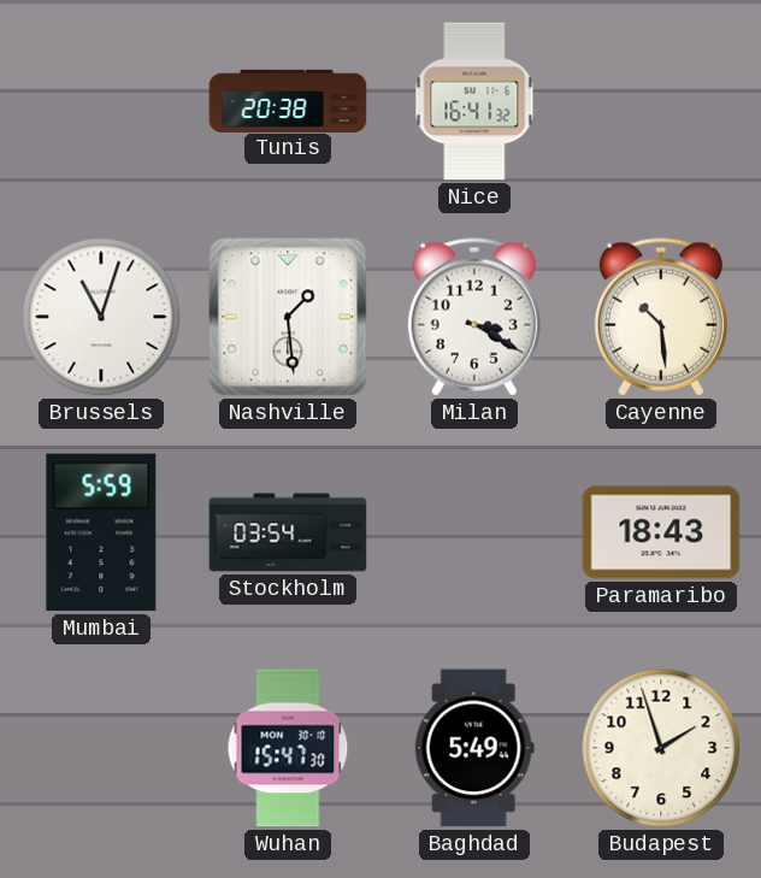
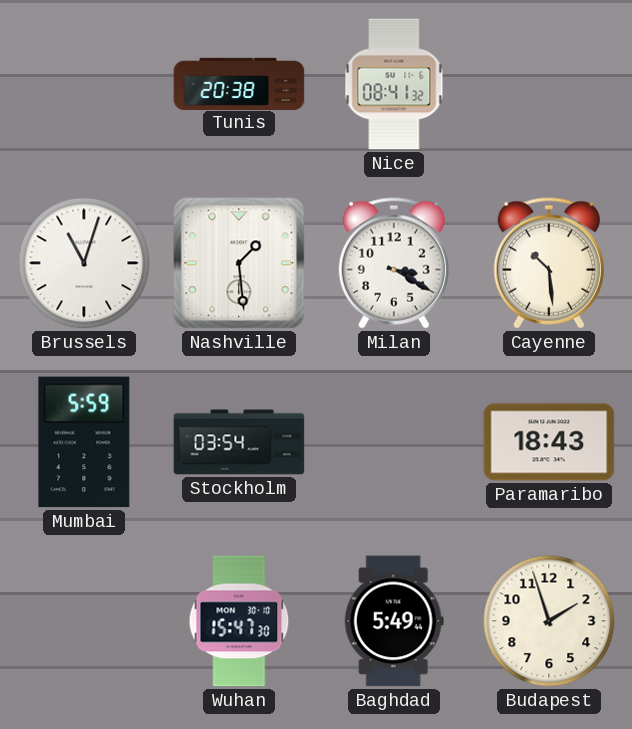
Nice: 16:41 -> 08:41
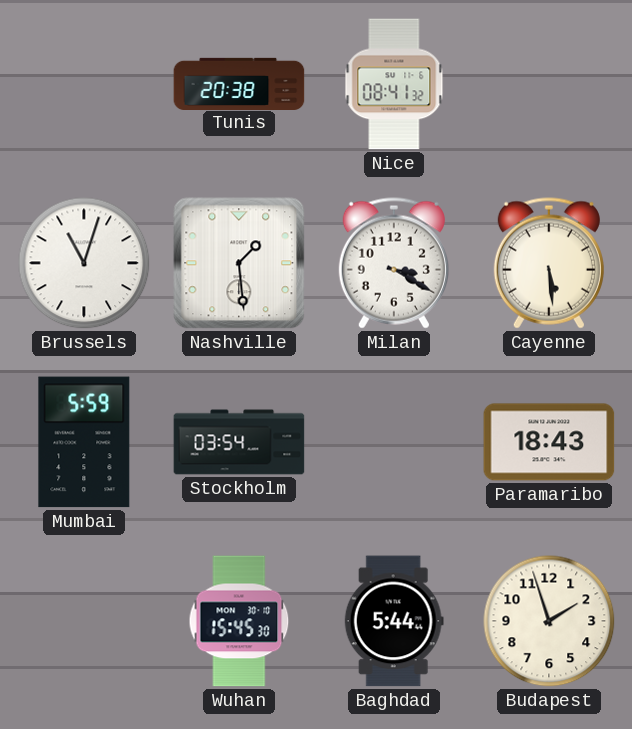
Cayenne: 10:29 -> 5:29
Wuhan: 15:47 -> 15:45
Baghdad: 5:49 -> 5:44
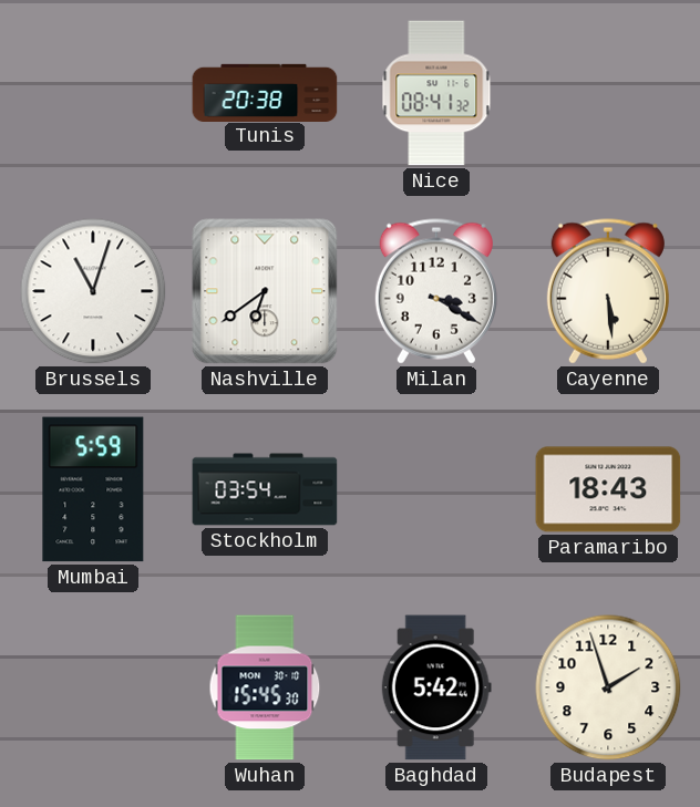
Nashville: 1:29 -> 6:39
Baghdad: 5:44 -> 5:42
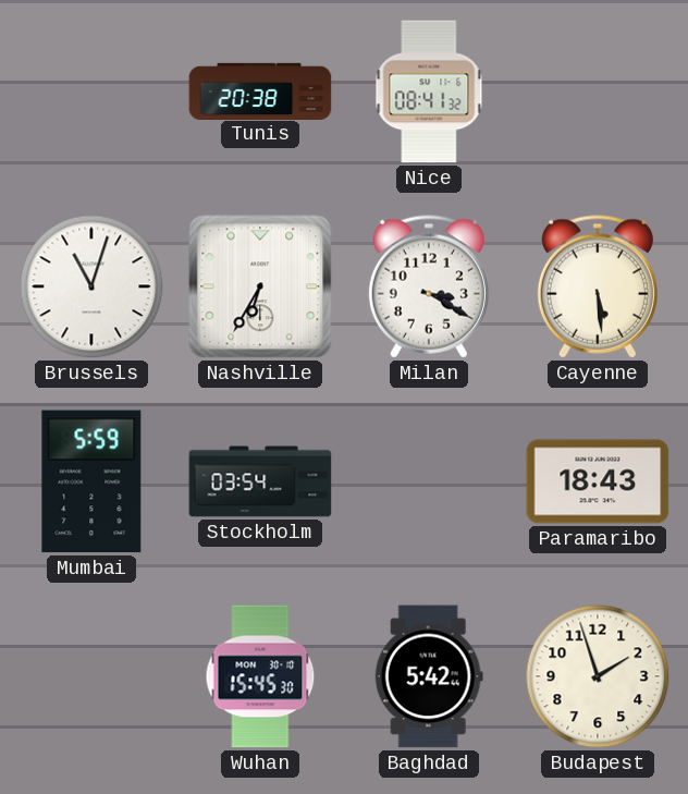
Nashville: 6:39 -> 6:35
